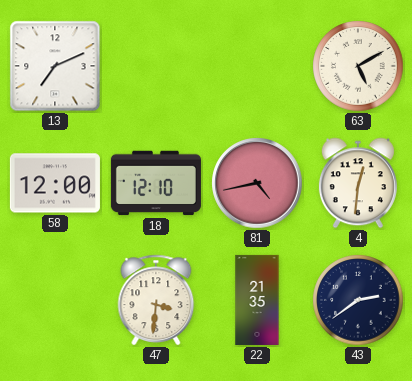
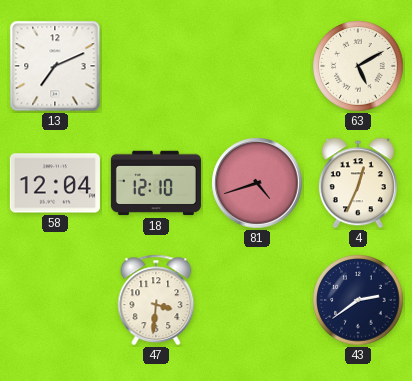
58: 12:00 -> 12:04
81: 4:43 -> 4:42
4: 12:31 -> 12:34
22: 21:35 -> none
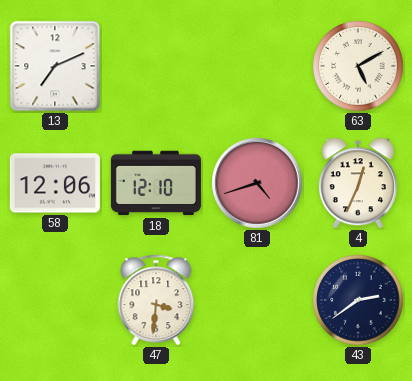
58: 12:04 -> 12:06
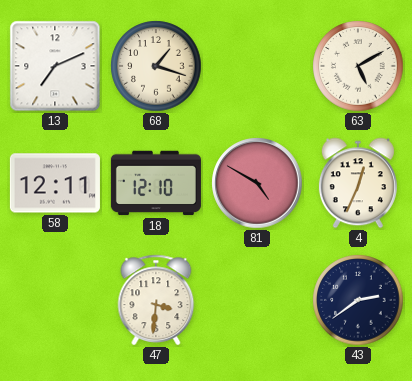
68: none -> 1:18
58: 12:06 -> 12:11
81: 4:42 -> 4:50
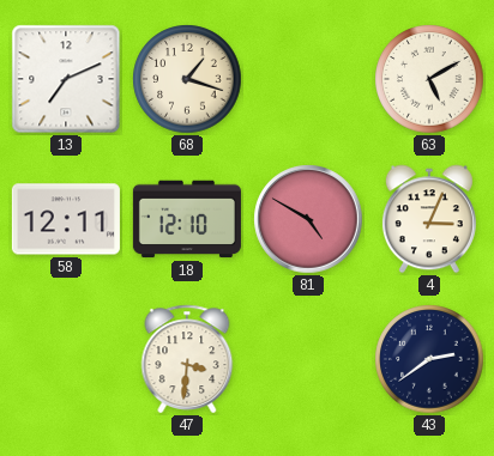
4: 12:34 -> 3:04
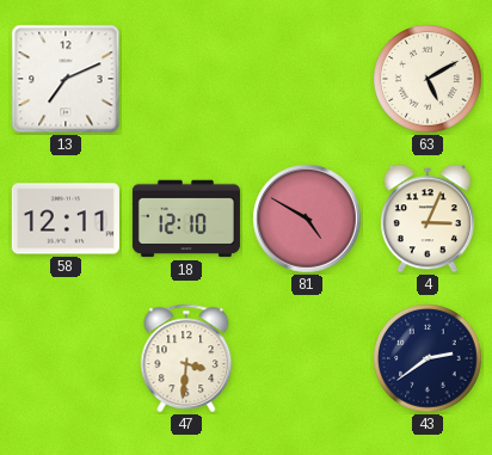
68: 1:18 -> none
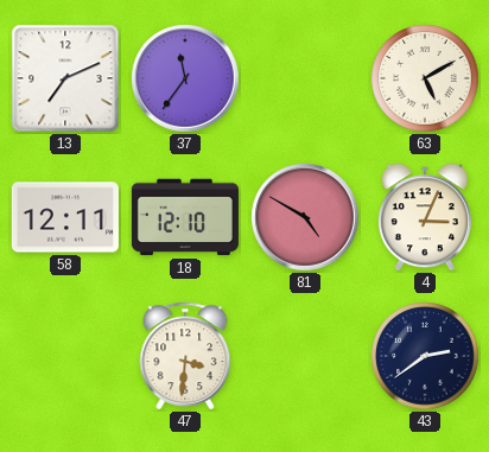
37: none -> 11:36
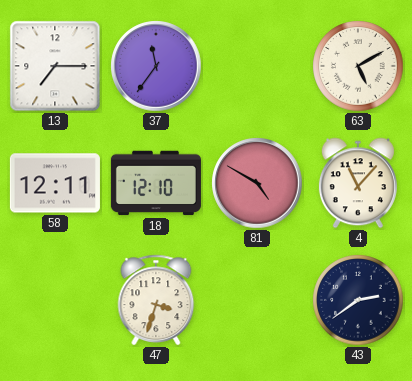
13: 7:11 -> 7:15
4: 3:04 -> 11:07
47: 3:31 -> 3:33
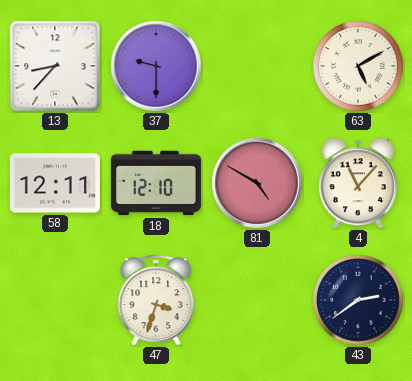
13: 7:15 -> 8:37
37: 11:36 -> 9:30
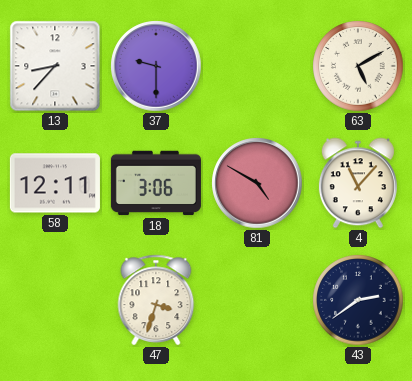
18: 12:10 -> 3:06
